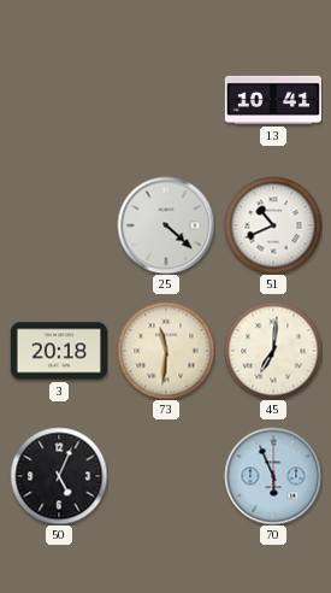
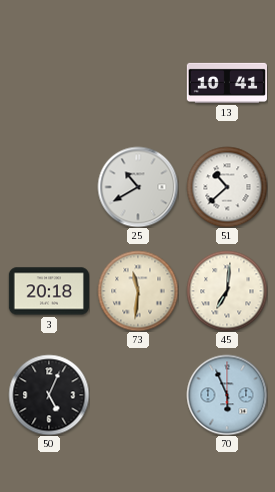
25: 4:22 -> 10:40
51: 10:41 -> 10:38
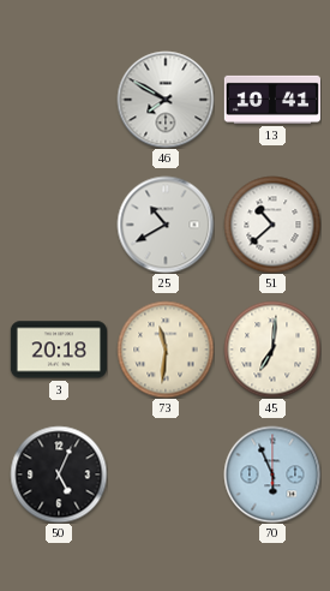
46: none -> 7:50
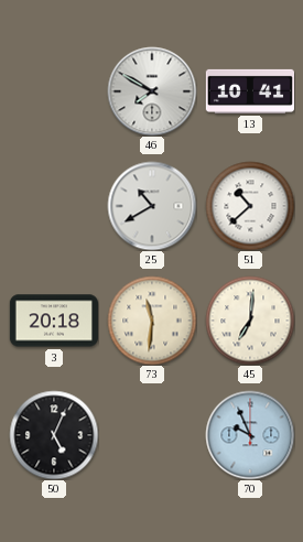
70: 5:56 -> 9:56
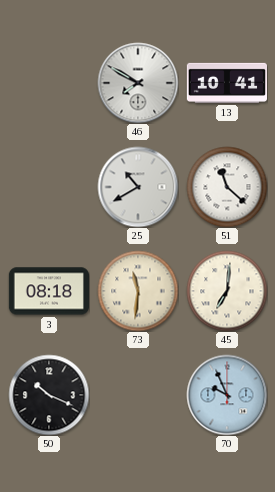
51: 10:38 -> 11:22
3: 20:18 -> 08:18
50: 5:04 -> 10:19
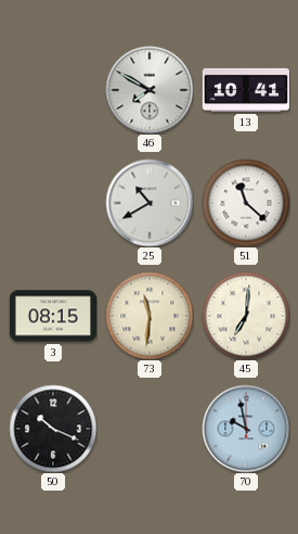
3: 08:18 -> 08:15
70: 9:56 -> 9:58
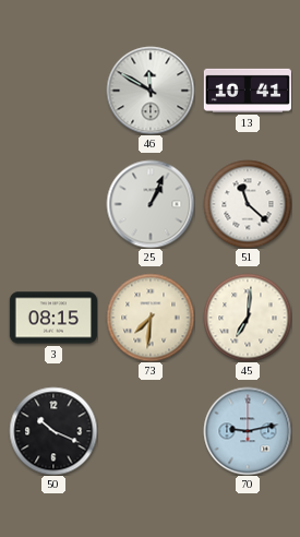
46: 7:50 -> 11:50
25: 10:40 -> 1:04
73: 11:31 -> 7:31
70: 9:58 -> 9:13
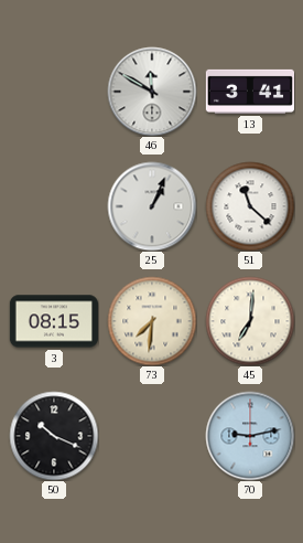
13: 10:41 -> 3:41
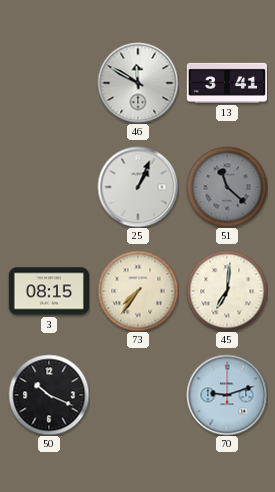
51 dial: white -> grey
73: 7:31 -> 7:36
70: 9:13 -> 9:12
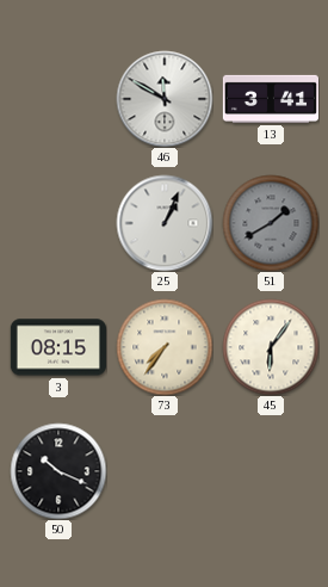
51: 11:22 -> 1:40
45: 7:01 -> 6:06
70: 9:12 -> none
